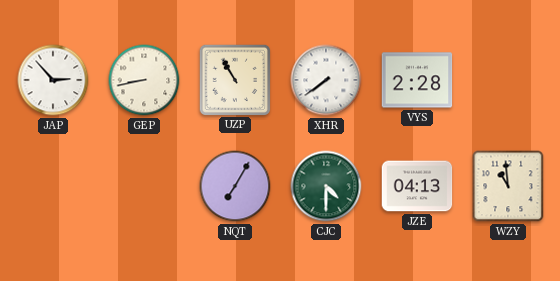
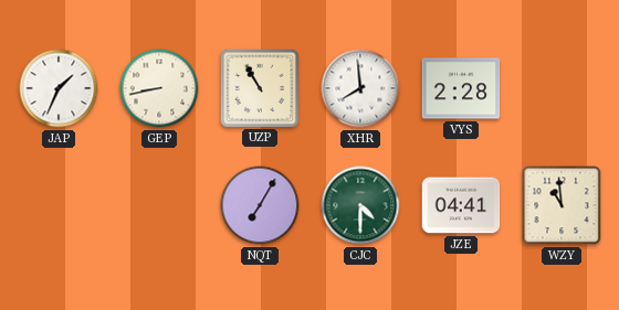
JAP: 2:53 -> 1:34
XHR: 7:39 -> 7:59
JZE: 04:13 -> 04:41
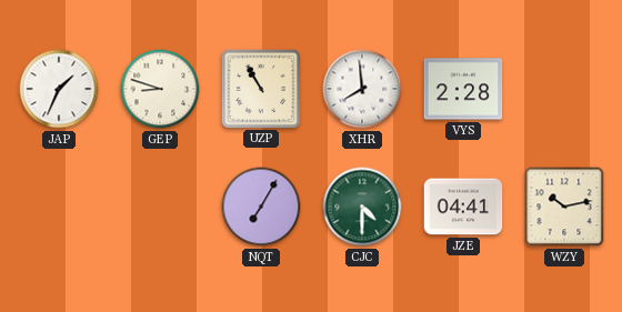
GEP: 8:43 -> 8:48
WZY: 10:59 -> 10:13
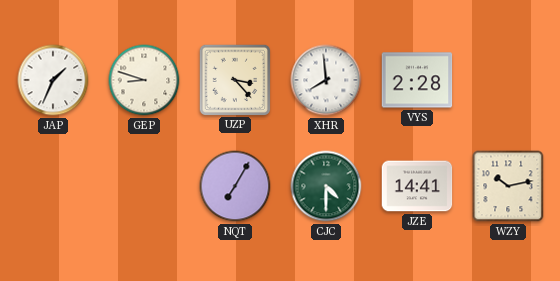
UZP: 10:55 -> 3:23
JZE: 04:41 -> 14:41
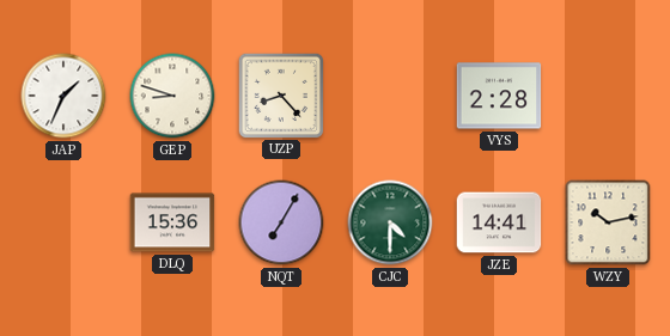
UZP: 3:23 -> 8:23
XHR: 7:59 -> none
DLQ: none -> 15:36
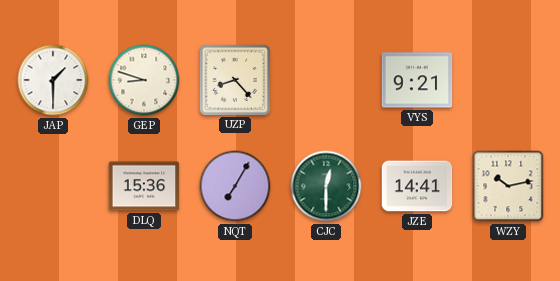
JAP: 1:34 -> 1:30
VYS: 2:28 -> 9:21
CJC: 4:30 -> 12:30
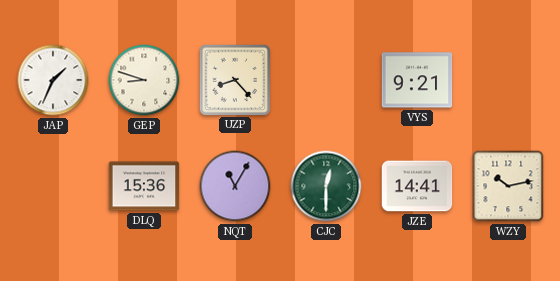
JAP: 1:30 -> 1:34
NQT: 7:05 -> 11:05
